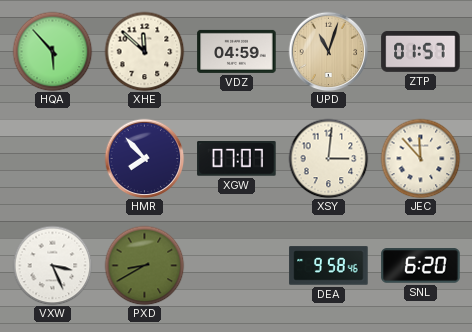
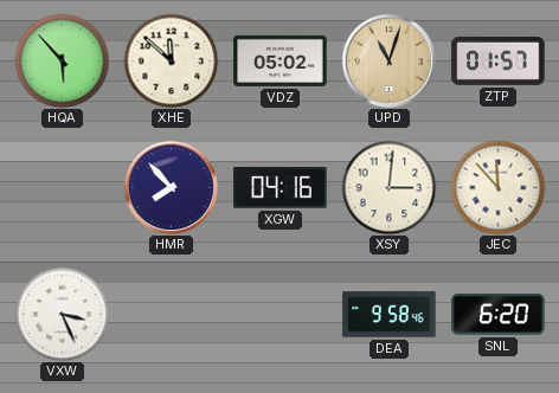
VDZ: 04:59 -> 05:02
XGW: 07:07 -> 04:16
PXD: 8:40 -> none
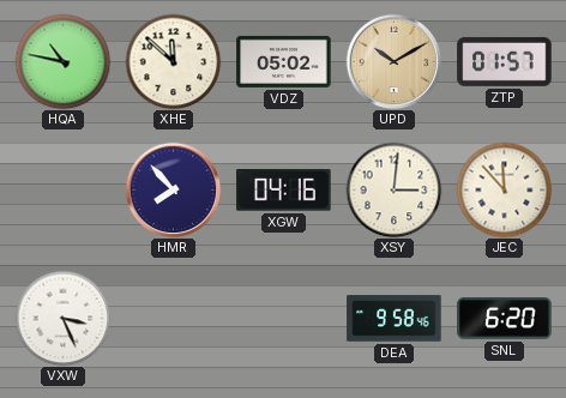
HQA: 5:53 -> 10:47
UPD: 11:03 -> 10:10
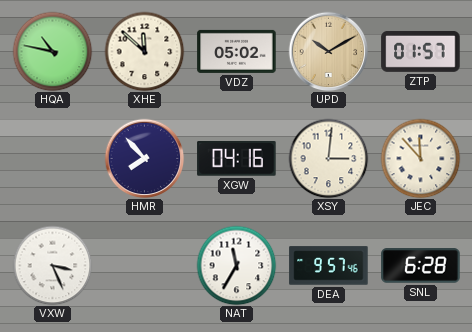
NAT: none -> 11:35
DEA: 9:58 -> 9:57
SNL: 6:20 -> 6:28
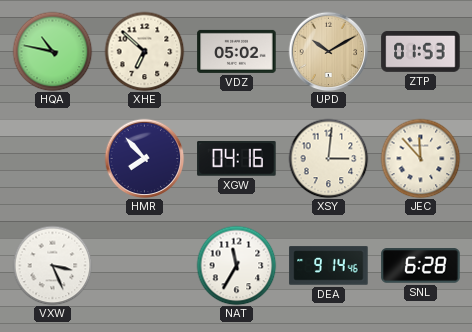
XHE: 11:52 -> 6:52
ZTP: 01:57 -> 01:53
DEA: 9:57 -> 9:14
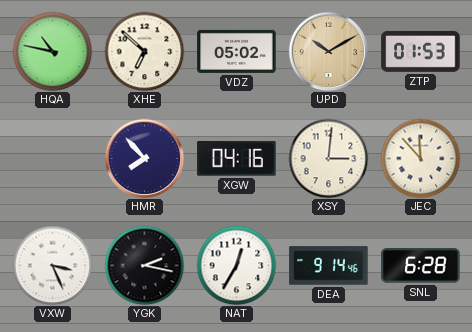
YGK: none -> 2:17
NAT: 11:35 -> 12:35
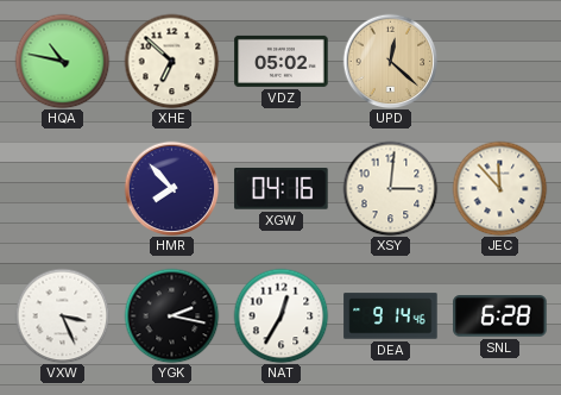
UPD: 10:10 -> 12:22
ZTP: 01:53 -> none
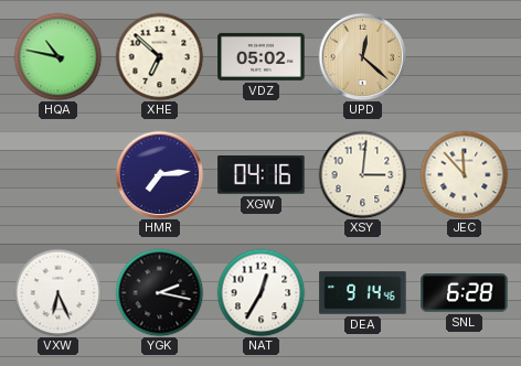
HMR: 7:53 -> 7:14
VXW: 3:26 -> 6:26
